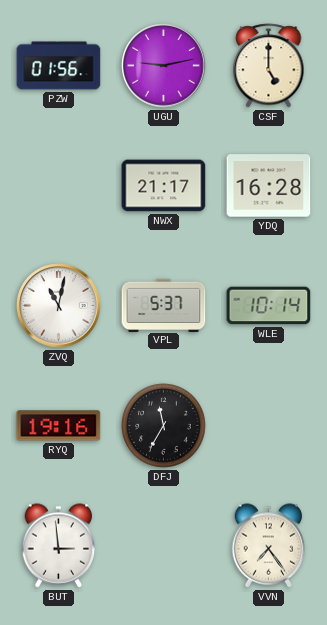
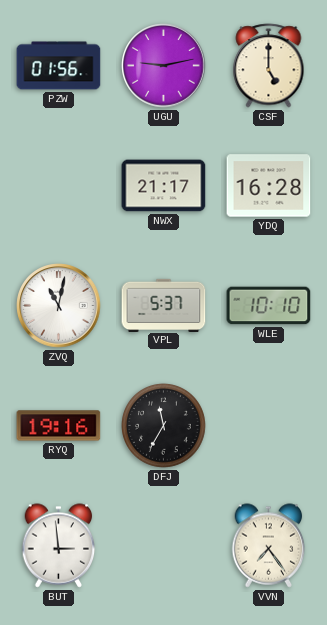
WLE: 10:14 -> 10:10
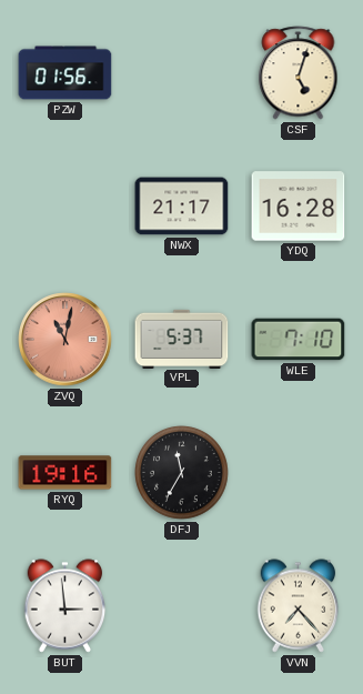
UGU: 9:13 -> none
CSF: 5:00 -> 5:03
ZVQ dial: white -> salmon
WLE: 10:10 -> 7:10
VVN: 7:24 -> 7:23
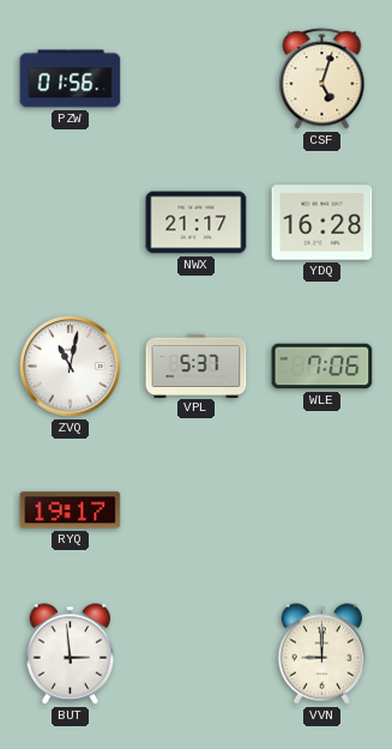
ZVQ dial: salmon -> white
WLE: 7:10 -> 7:06
RYQ: 19:16 -> 19:17
DFJ: 11:35 -> none
VVN: 7:23 -> 9:00
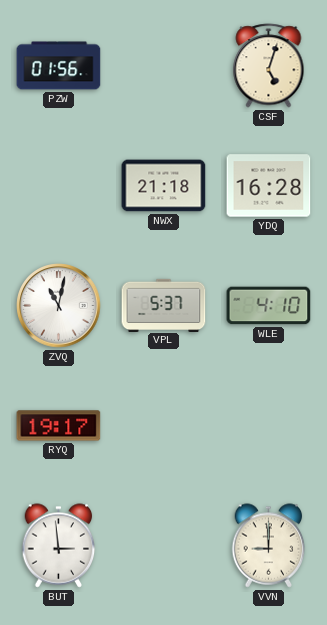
NWX: 21:17 -> 21:18
WLE: 7:06 -> 4:10
